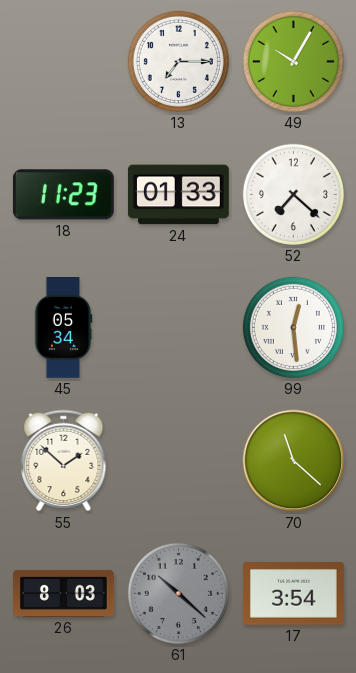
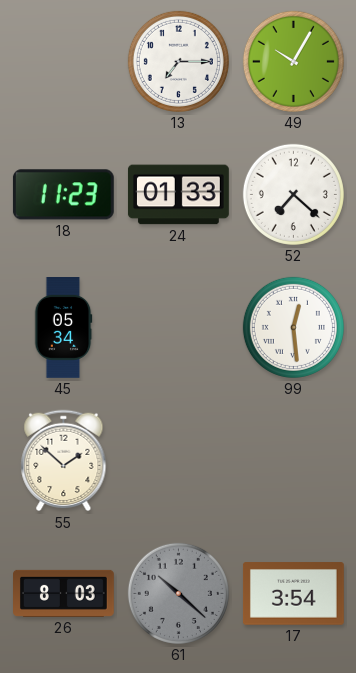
70: 11:22 -> none
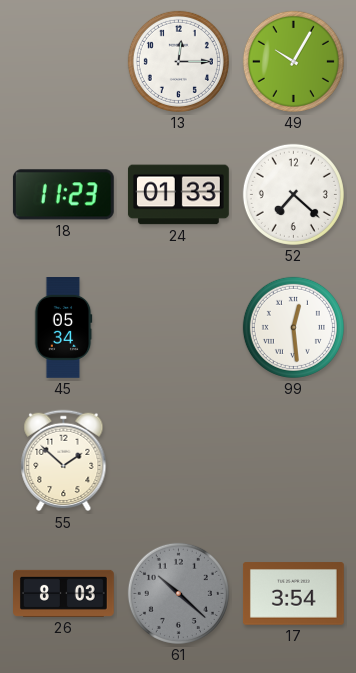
13: 7:15 -> 12:15
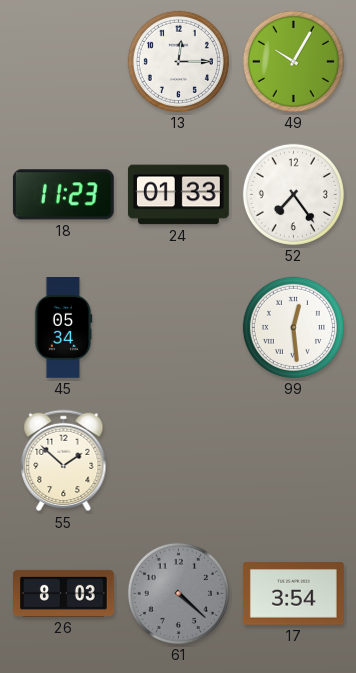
52: 7:22 -> 7:24
61: 10:22 -> 4:22
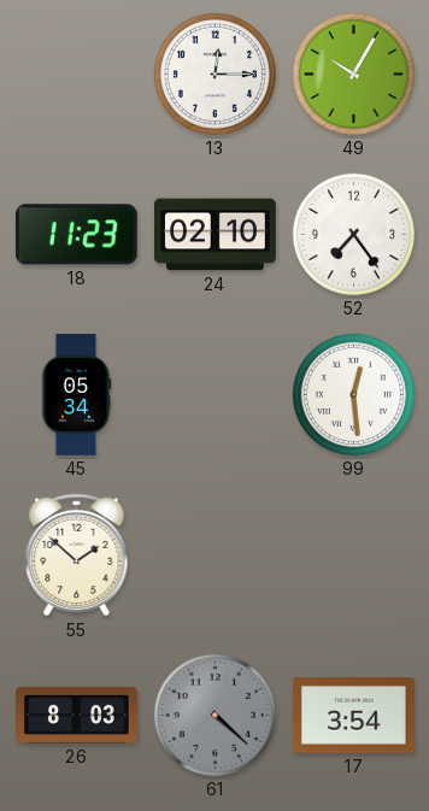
24: 01:33 -> 02:10
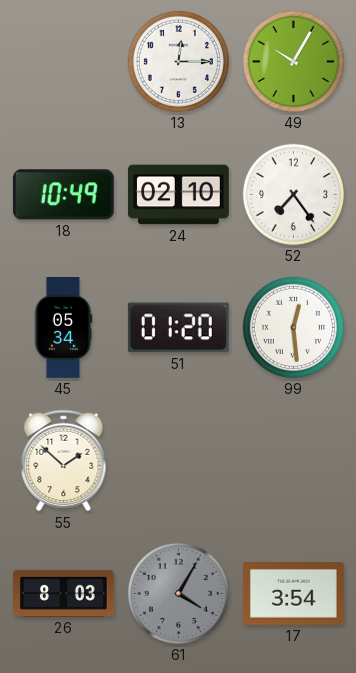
18: 11:23 -> 10:49
51: none -> 01:20
61: 4:22 -> 4:05
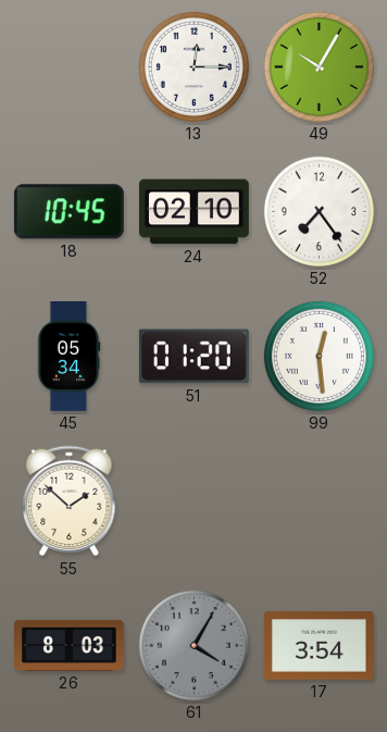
18: 10:49 -> 10:45
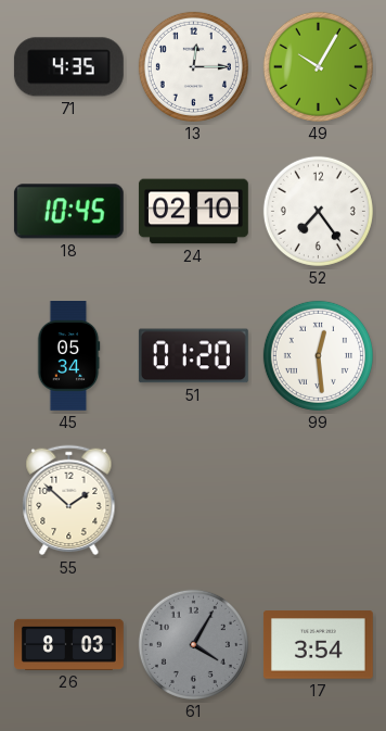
71: none -> 4:35
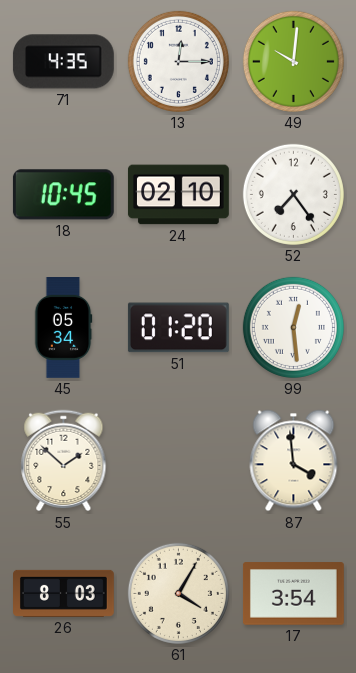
49: 10:05 -> 10:01
87: none -> 3:59
61 dial: grey -> cream
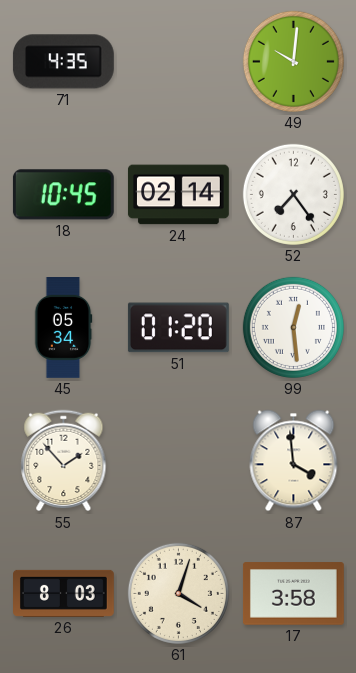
13: 12:15 -> none
24: 02:10 -> 02:14
55: 1:52 -> 1:53
61: 4:05 -> 4:03
17: 3:54 -> 3:58
